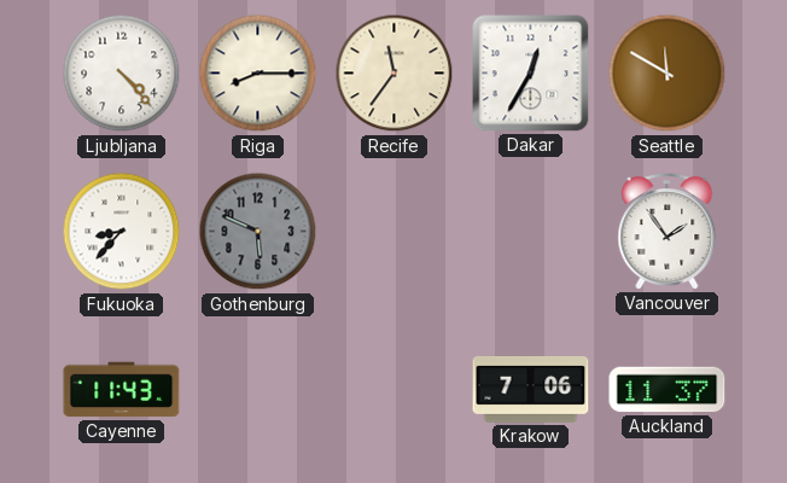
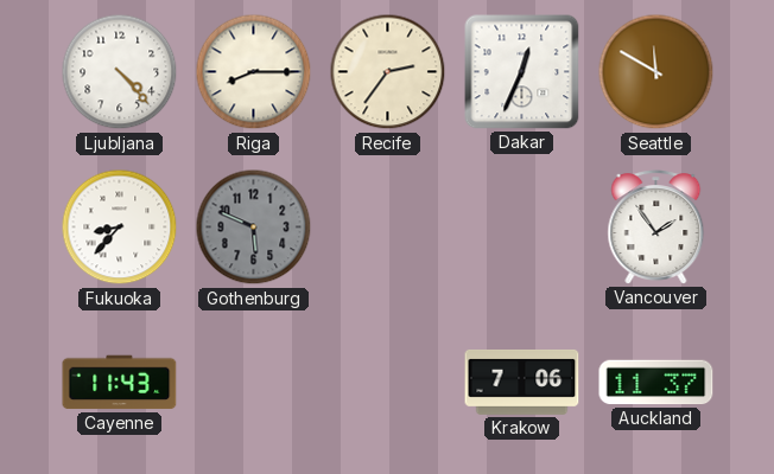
Recife: 11:36 -> 2:36
Dakar: 12:35 -> 12:34
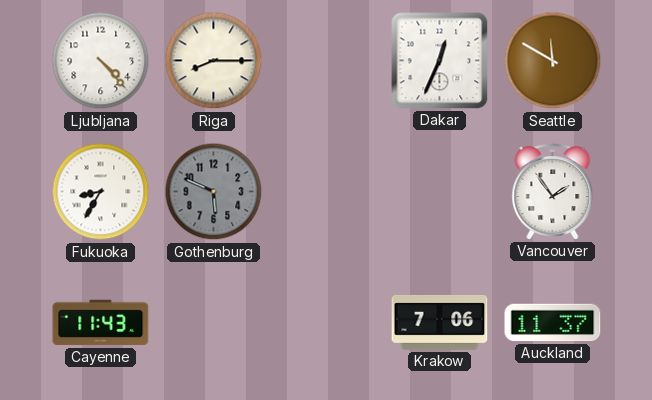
Recife: 2:36 -> none
Fukuoka: 8:37 -> 8:35
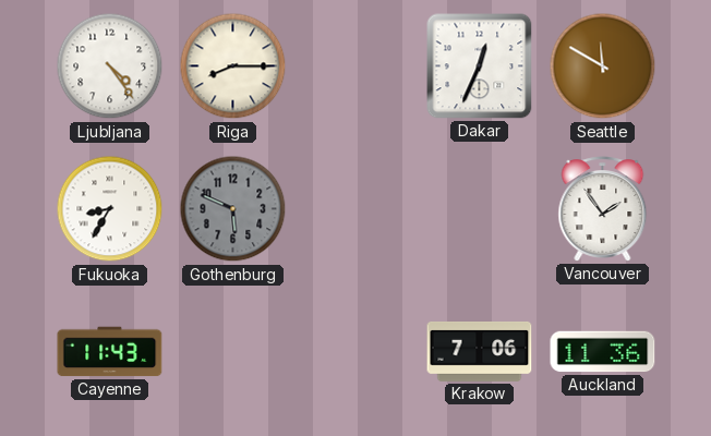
Ljubljana: 4:23 -> 4:24
Auckland: 11:37 -> 11:36
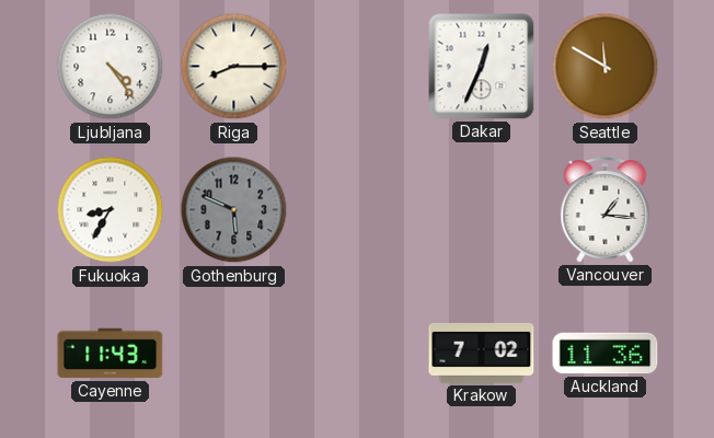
Vancouver: 1:54 -> 1:16
Krakow: 7:06 -> 7:02
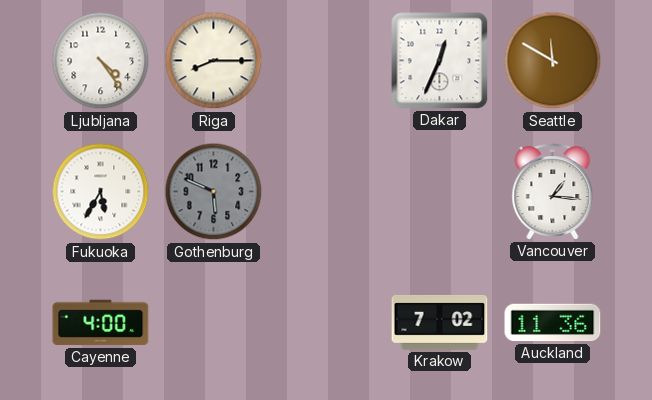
Fukuoka: 8:35 -> 5:35
Cayenne: 11:43 -> 4:00
